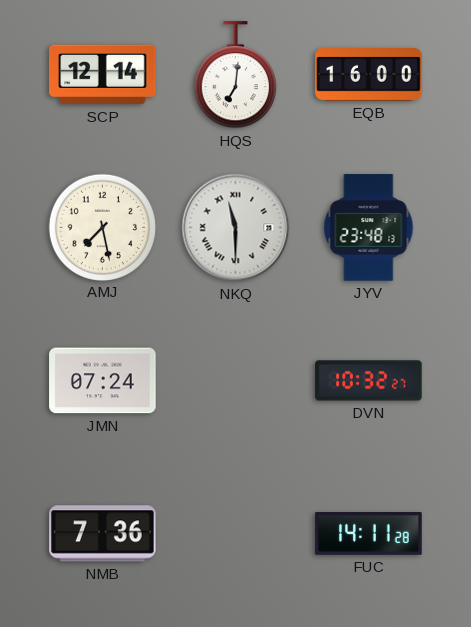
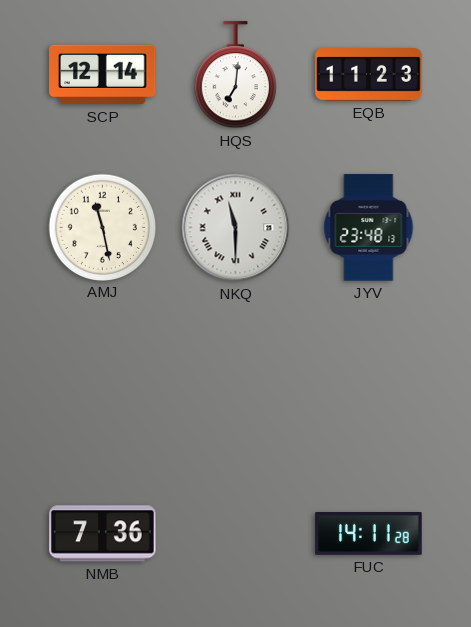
EQB: 16:00 -> 11:23
AMJ: 7:28 -> 11:28
JMN: 07:24 -> none
DVN: 10:32 -> none
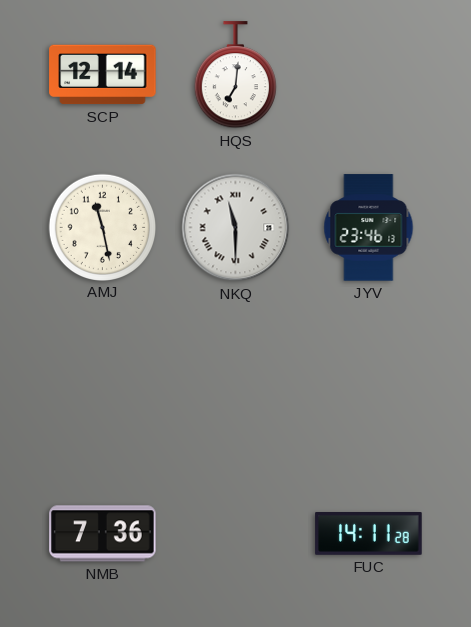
EQB: 11:23 -> none
JYV: 23:48 -> 23:46
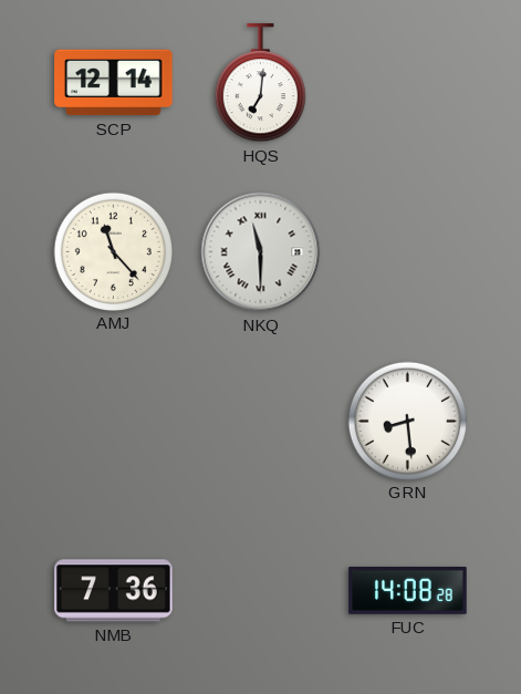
AMJ: 11:28 -> 11:23
JYV: 23:46 -> none
GRN: none -> 8:29
FUC: 14:11 -> 14:08
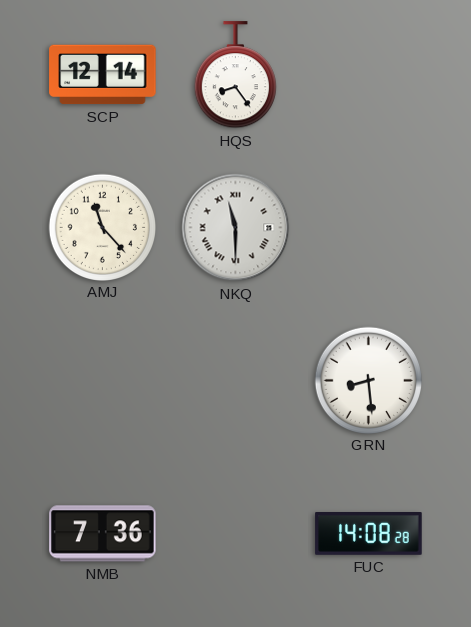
HQS: 7:01 -> 8:24
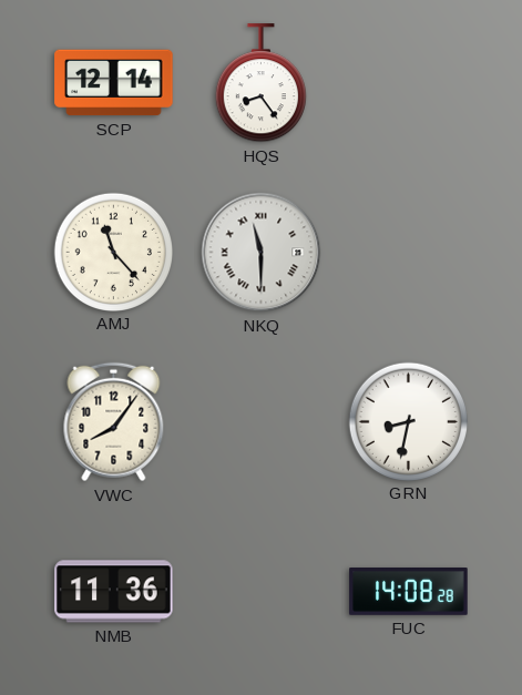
VWC: none -> 8:06
GRN: 8:29 -> 8:32
NMB: 7:36 -> 11:36
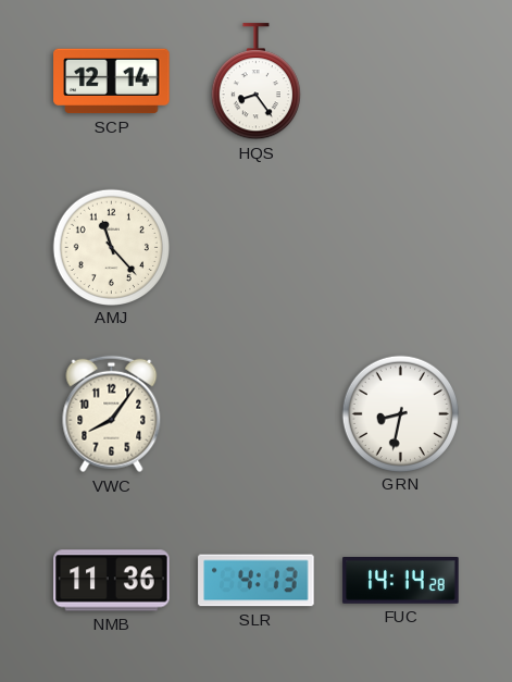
NKQ: 11:30 -> none
SLR: none -> 4:13
FUC: 14:08 -> 14:14
